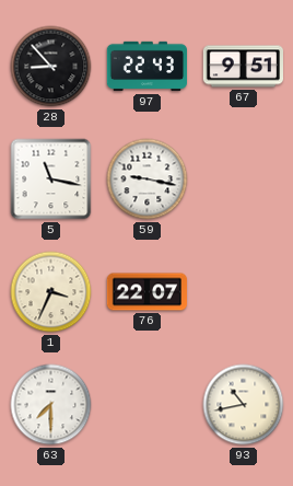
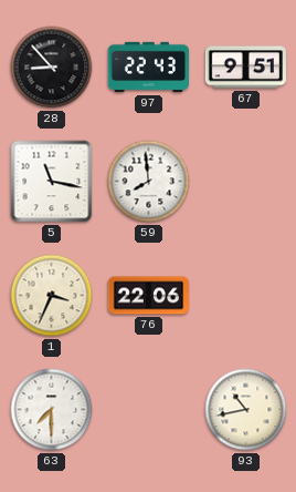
59: 9:17 -> 7:59
76: 22:07 -> 22:06
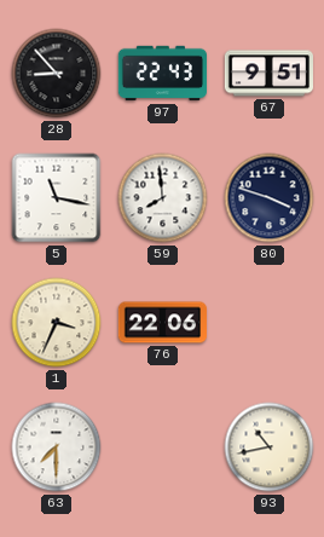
80: none -> 3:48
